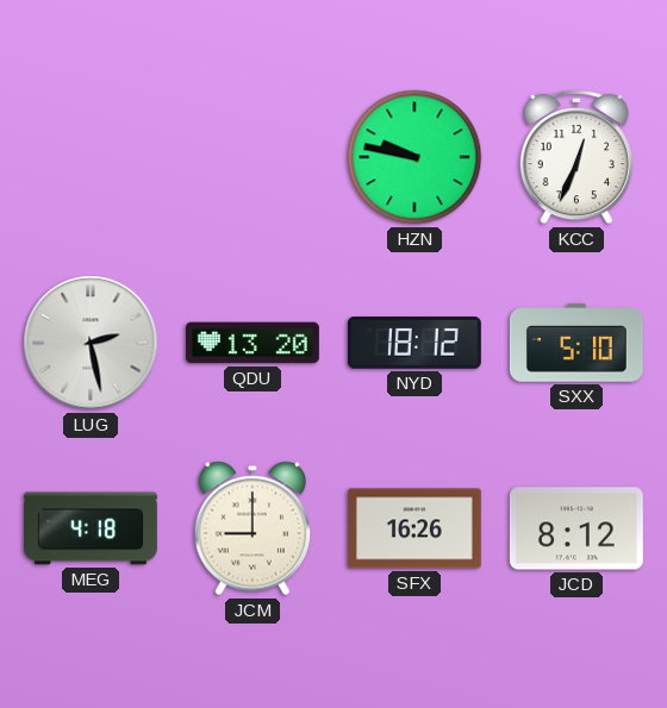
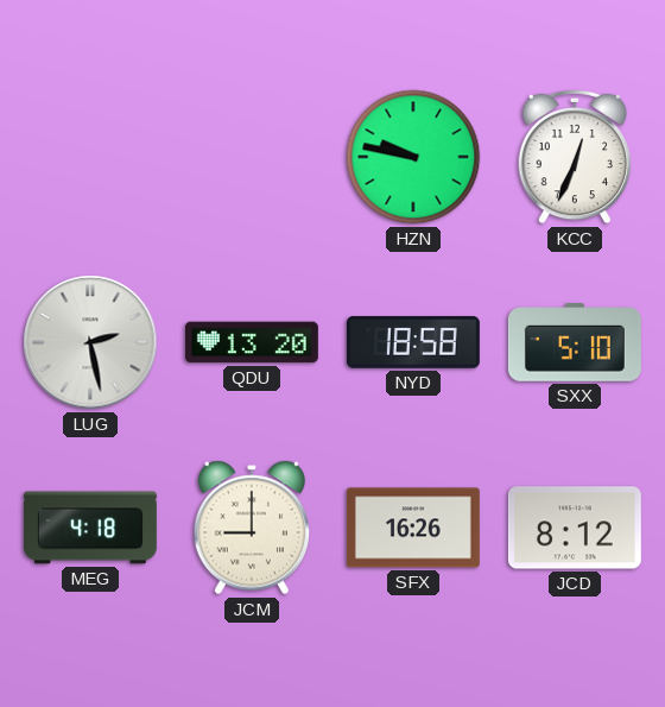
NYD: 18:12 -> 18:58
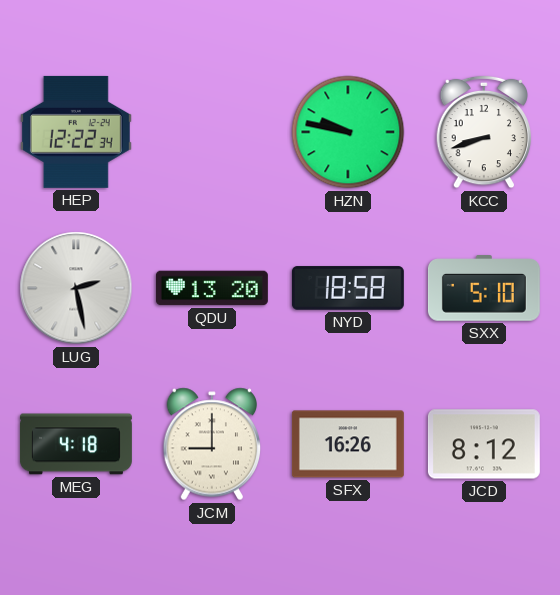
HEP: none -> 12:22
KCC: 12:34 -> 8:42
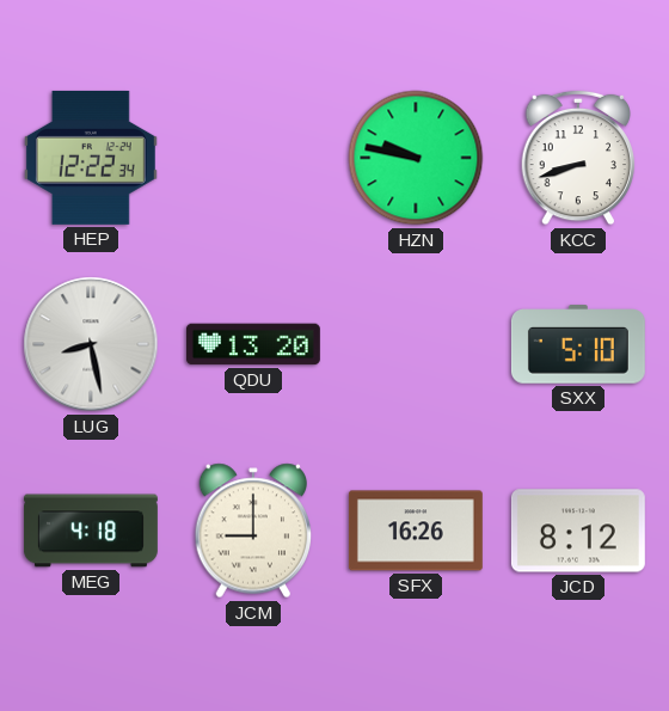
LUG: 2:28 -> 8:28
NYD: 18:58 -> none
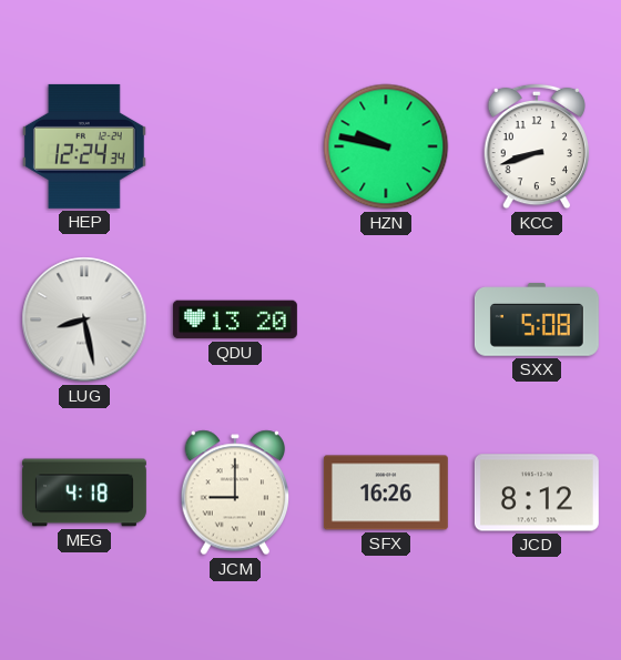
HEP: 12:22 -> 12:24
SXX: 5:10 -> 5:08
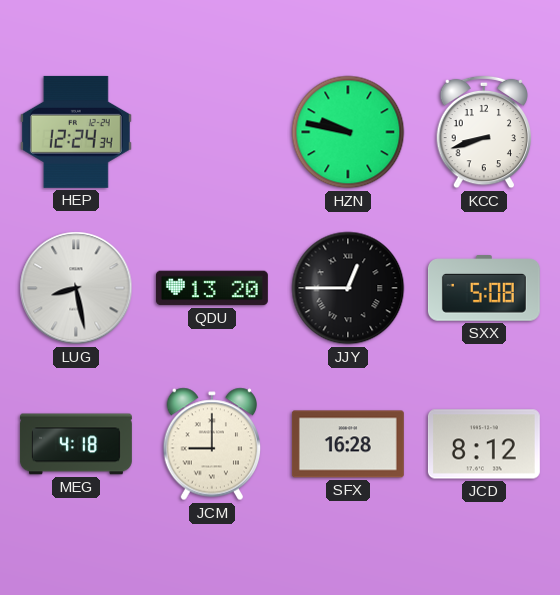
JJY: none -> 12:45
SFX: 16:26 -> 16:28
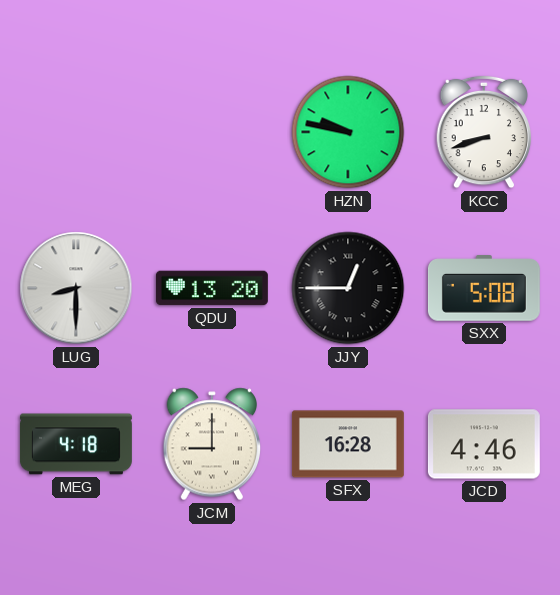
HEP: 12:24 -> none
LUG: 8:28 -> 8:30
JCD: 8:12 -> 4:46
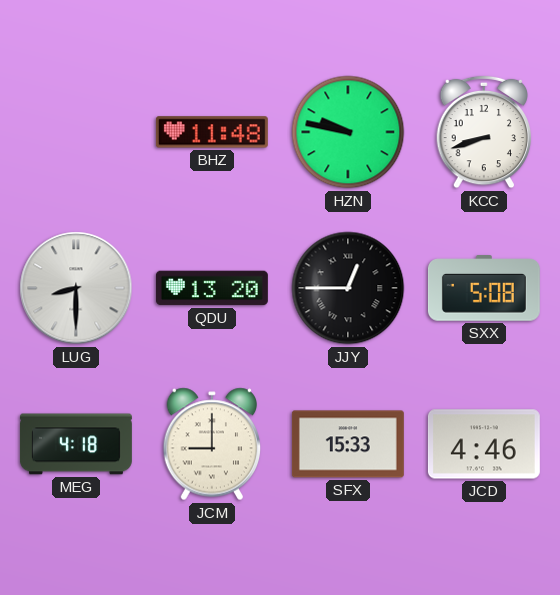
BHZ: none -> 11:48
SFX: 16:28 -> 15:33
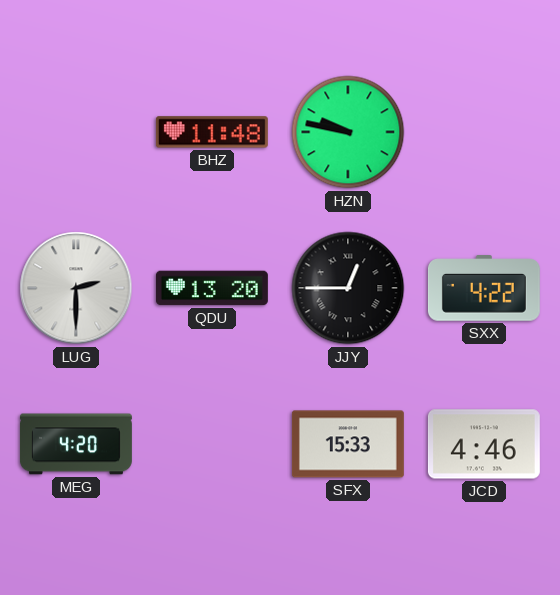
KCC: 8:42 -> none
LUG: 8:30 -> 2:30
SXX: 5:08 -> 4:22
MEG: 4:18 -> 4:20
JCM: 9:00 -> none
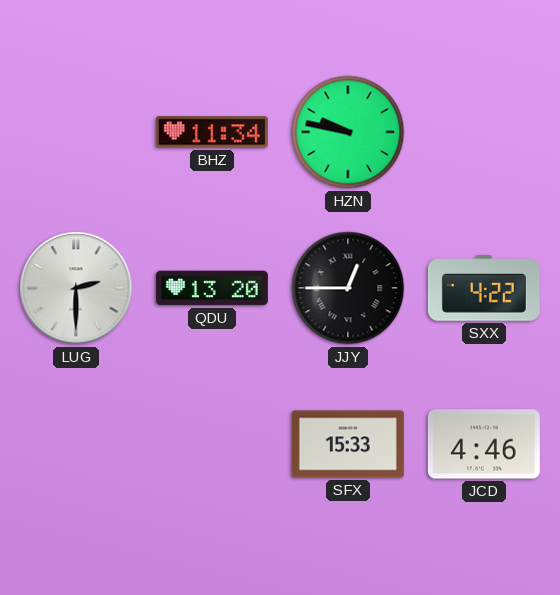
BHZ: 11:48 -> 11:34
MEG: 4:20 -> none
